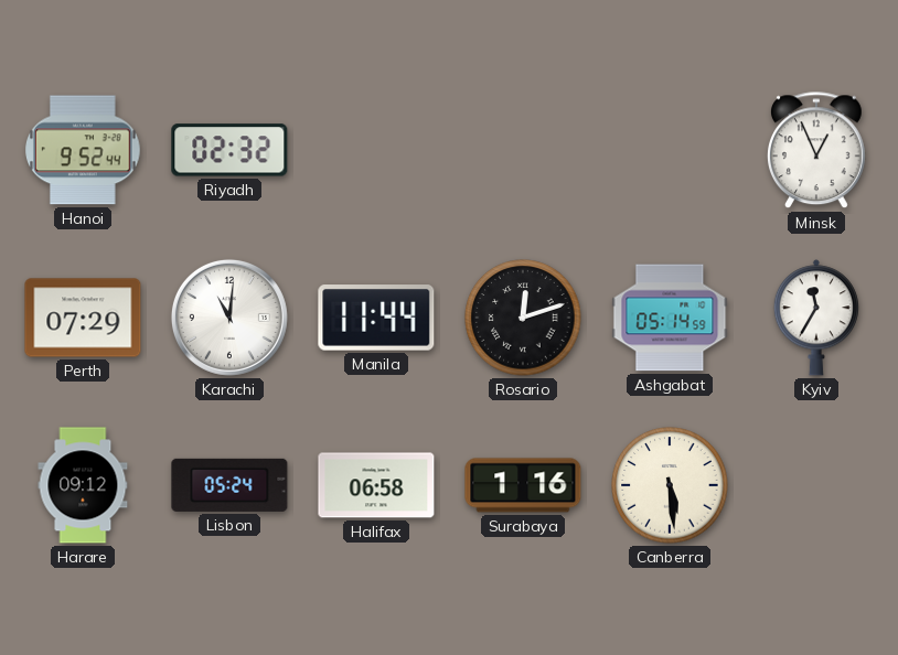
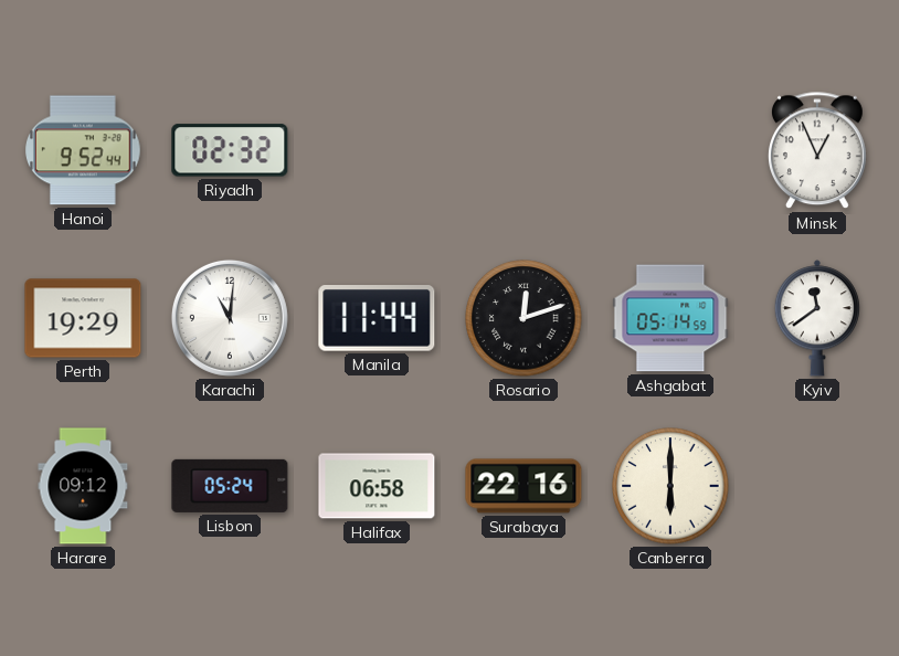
Perth: 07:29 -> 19:29
Kyiv: 11:35 -> 11:39
Surabaya: 1:16 -> 22:16
Canberra: 5:29 -> 6:00
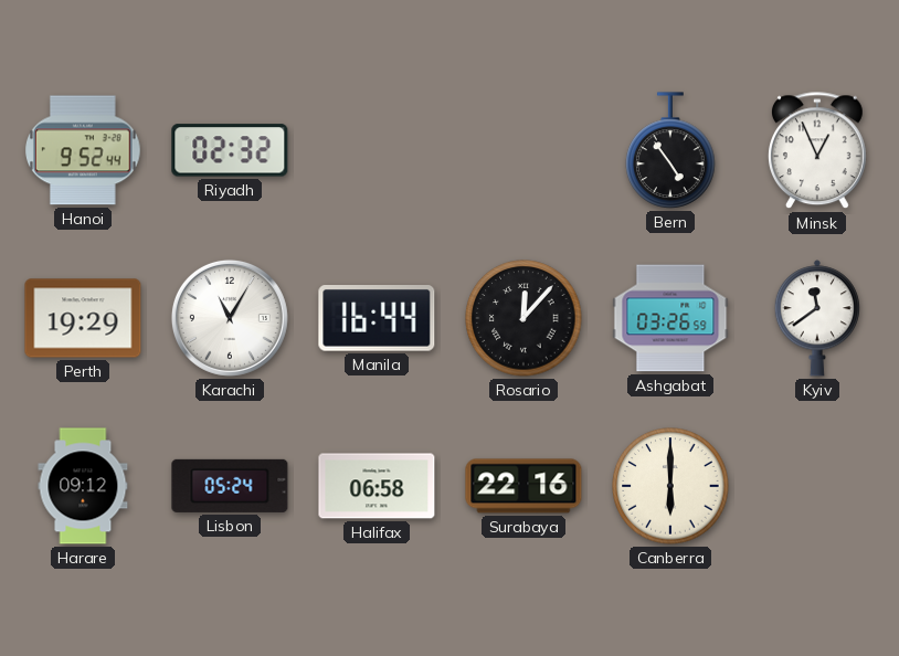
Bern: none -> 4:54
Karachi: 11:01 -> 11:05
Manila: 11:44 -> 16:44
Rosario: 12:12 -> 12:07
Ashgabat: 05:14 -> 03:26
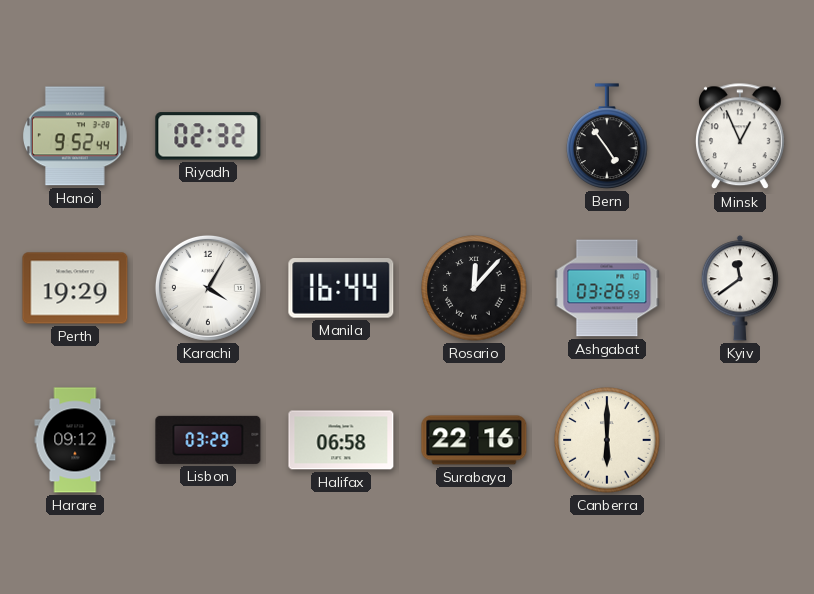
Karachi: 11:05 -> 4:05
Lisbon: 05:24 -> 03:29
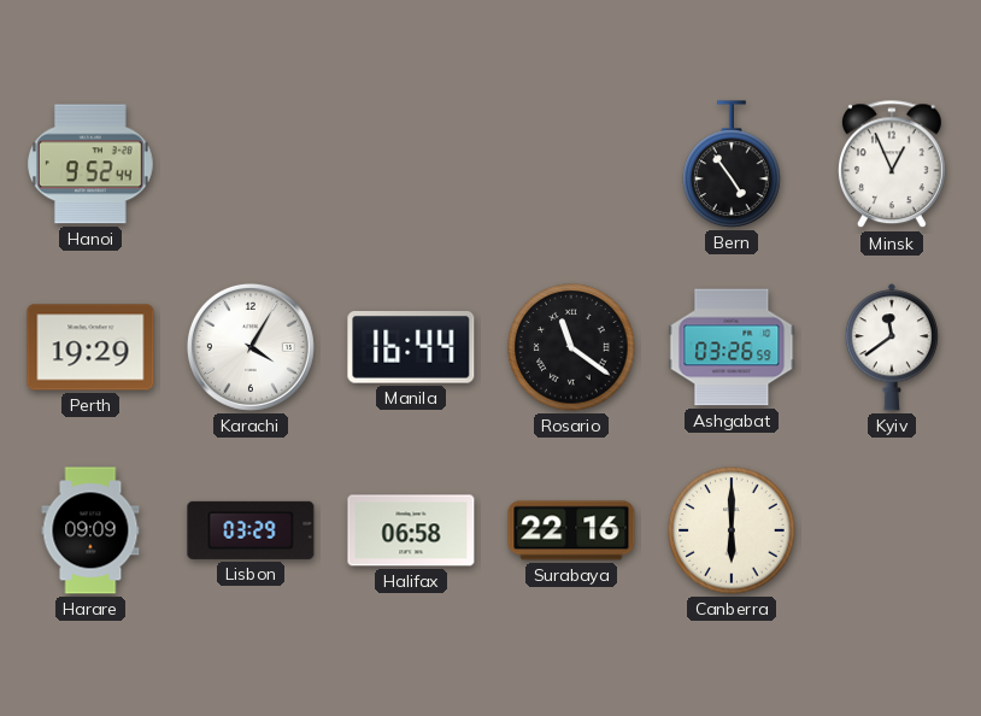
Riyadh: 02:32 -> none
Rosario: 12:07 -> 11:21
Harare: 09:12 -> 09:09
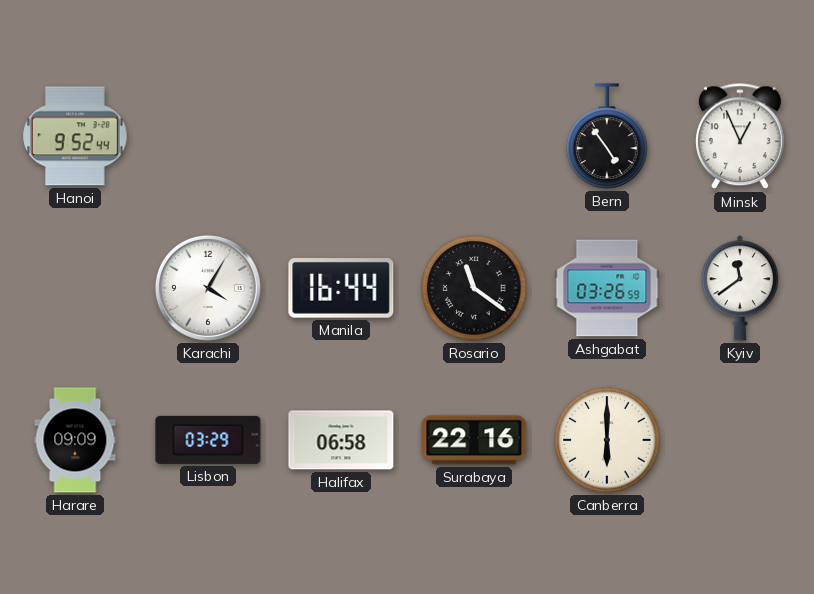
Perth: 19:29 -> none
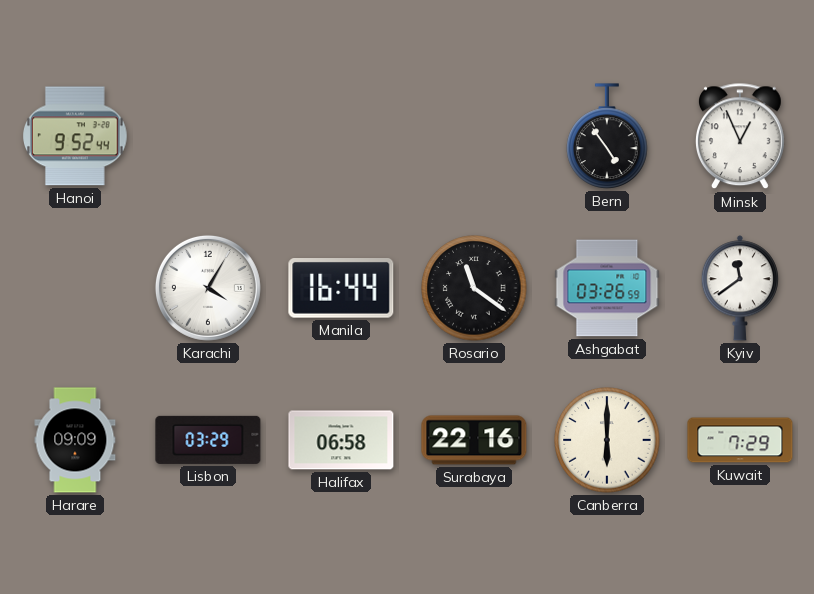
Kuwait: none -> 7:29
